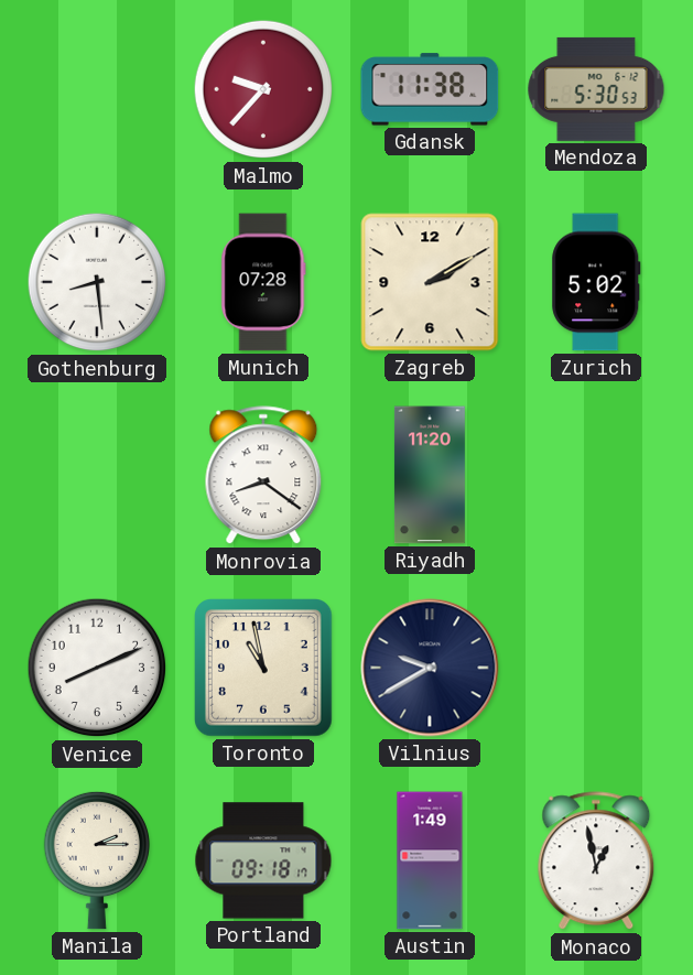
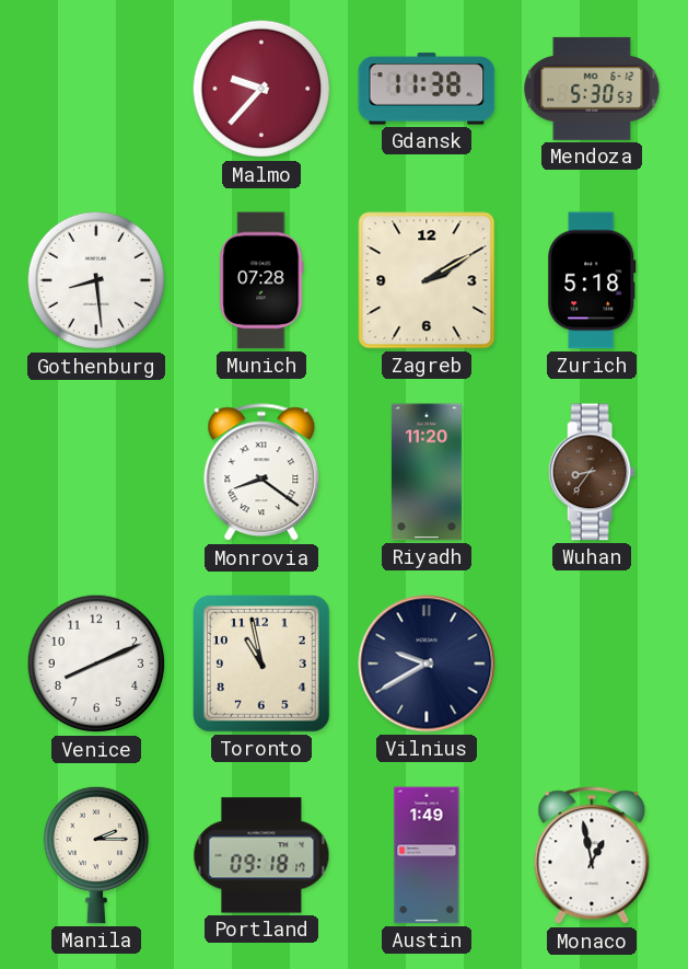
Zurich: 5:02 -> 5:18
Wuhan: none -> 8:36
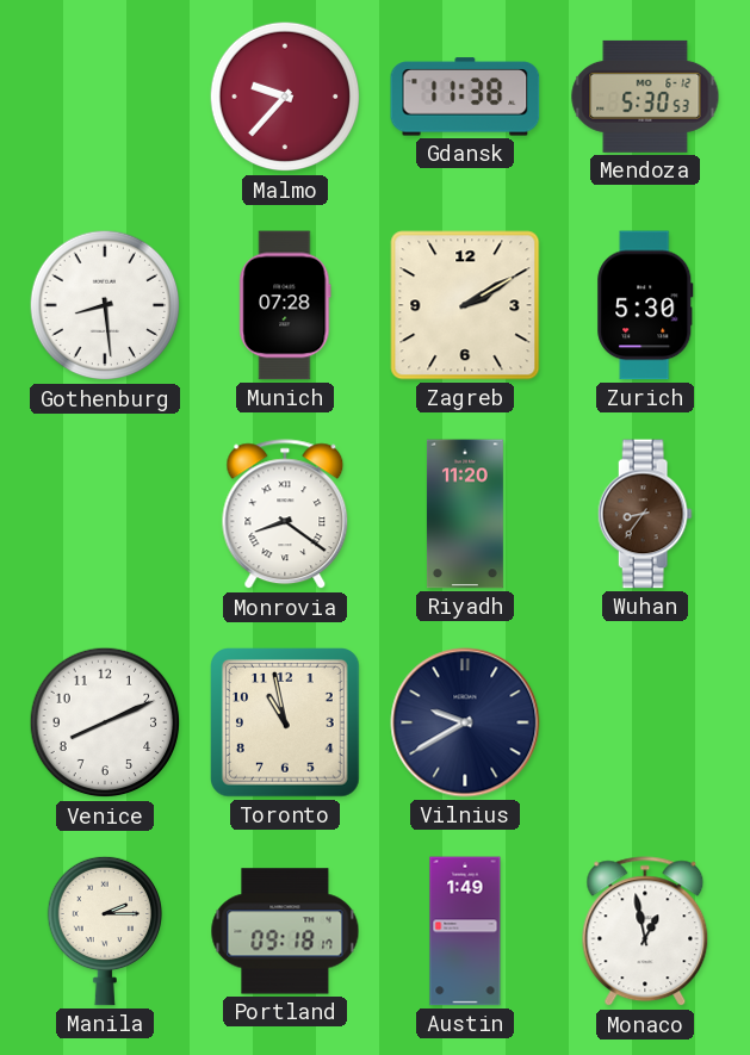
Zurich: 5:18 -> 5:30
